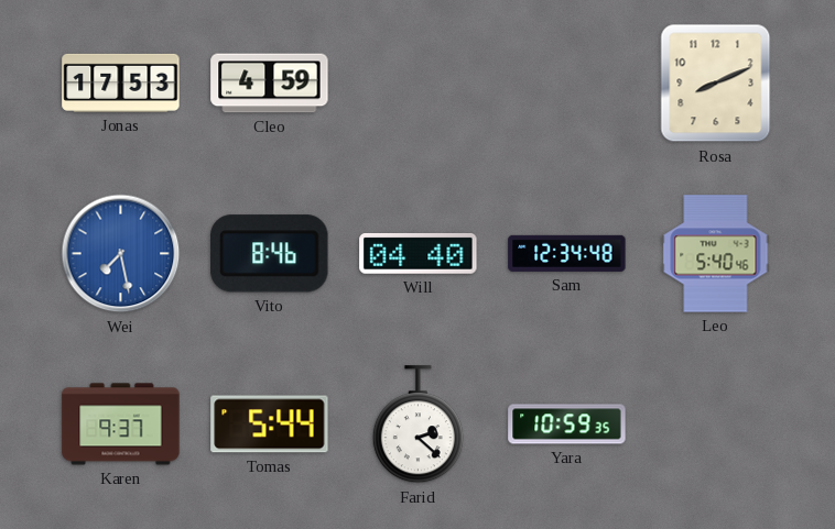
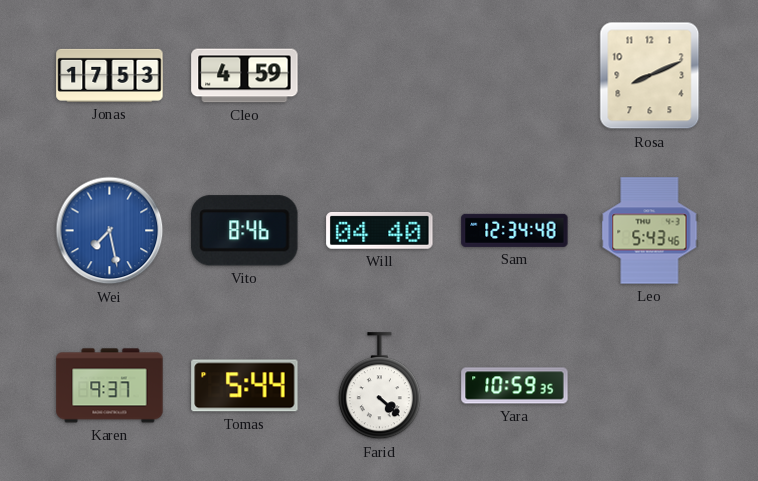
Leo: 5:40 -> 5:43
Farid: 2:22 -> 4:22
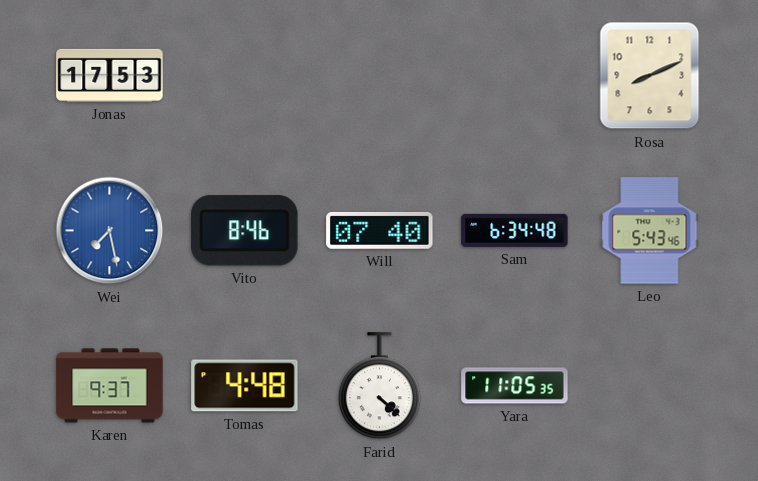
Cleo: 4:59 -> none
Will: 04:40 -> 07:40
Sam: 12:34 -> 6:34
Tomas: 5:44 -> 4:48
Yara: 10:59 -> 11:05
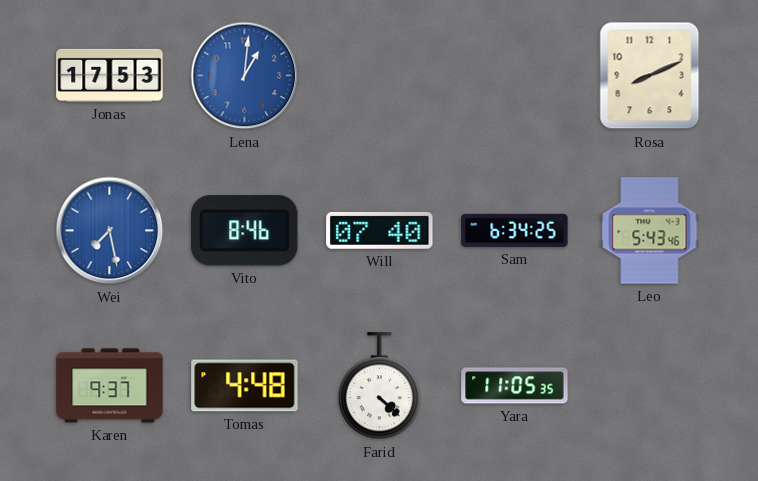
Lena: none -> 1:01
Sam: 6:34:48 -> 6:34:25
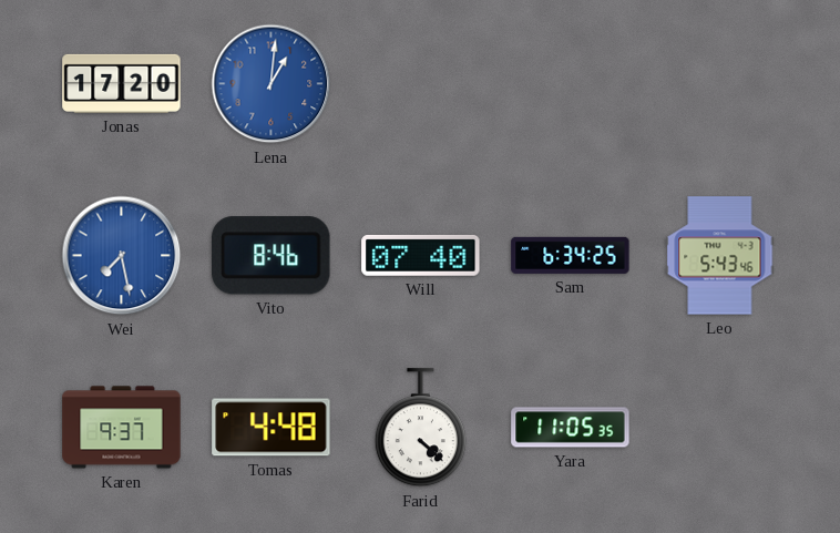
Jonas: 17:53 -> 17:20
Rosa: 8:11 -> none
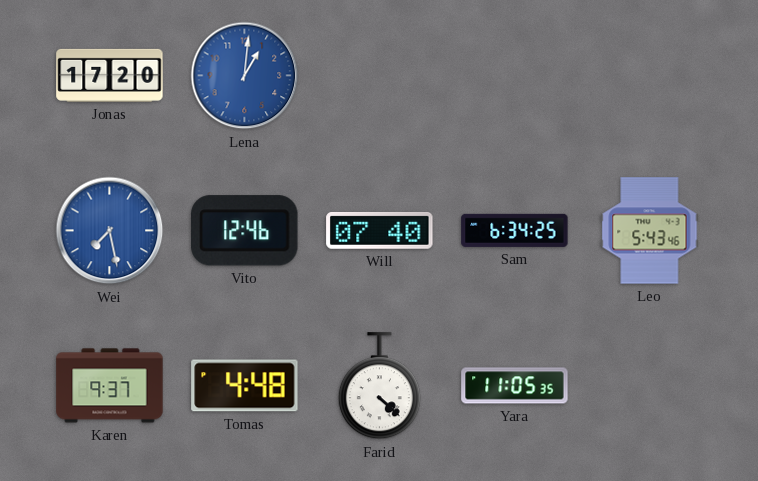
Vito: 8:46 -> 12:46
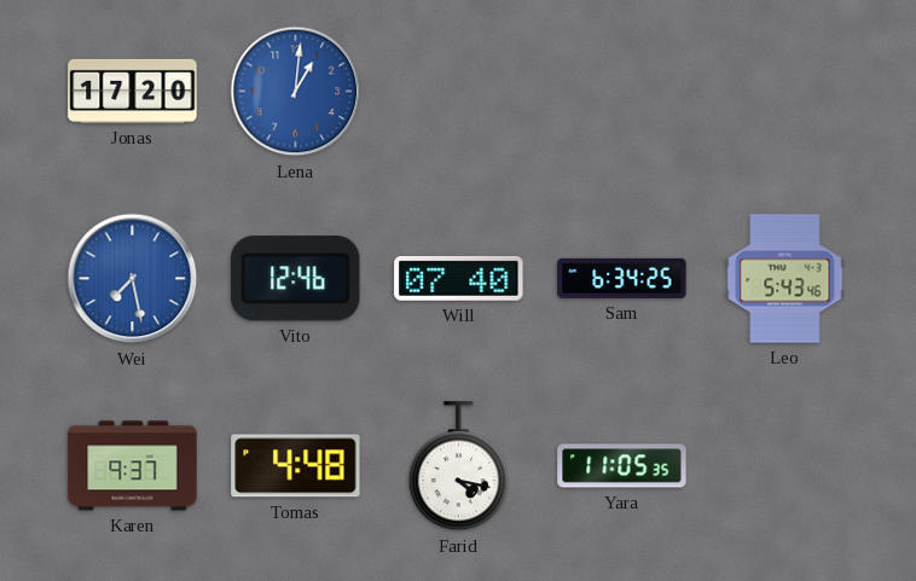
Farid: 4:22 -> 4:17
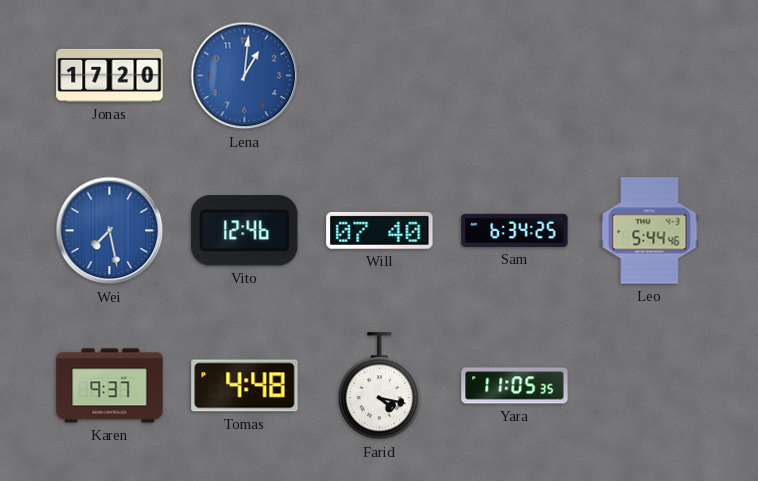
Leo: 5:43 -> 5:44
